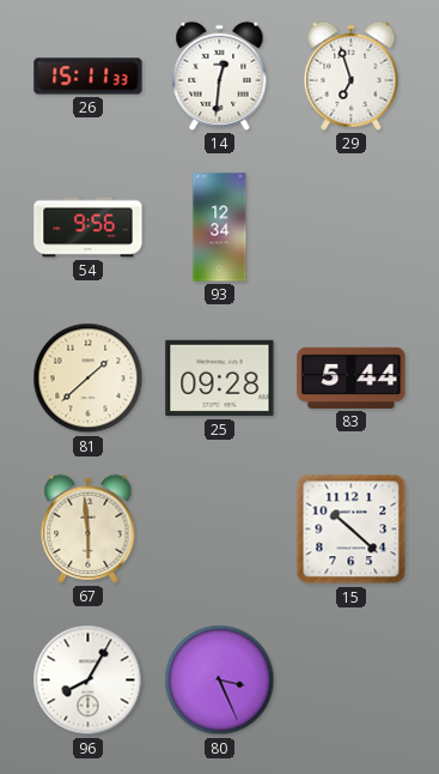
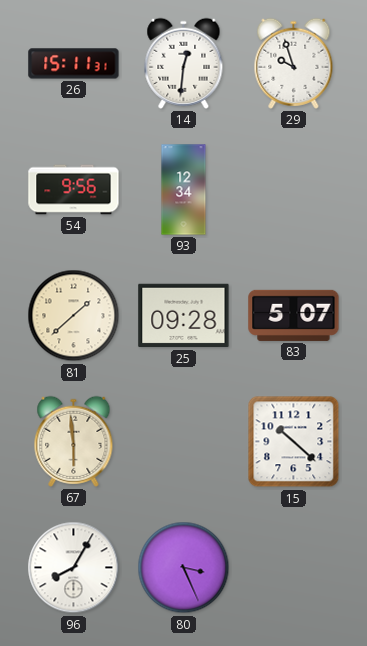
26: 15:11:33 -> 15:11:31
29: 6:57 -> 9:57
83: 5:44 -> 5:07
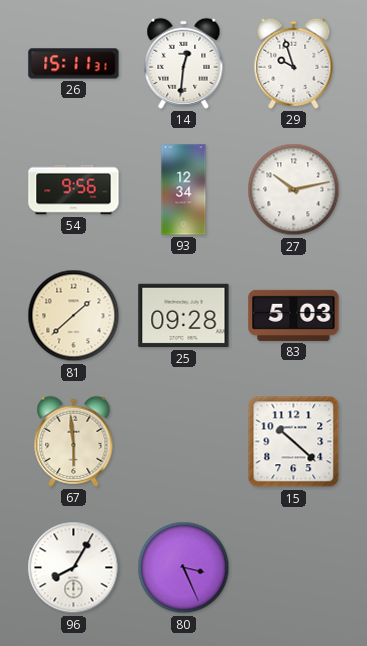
27: none -> 10:13
83: 5:07 -> 5:03
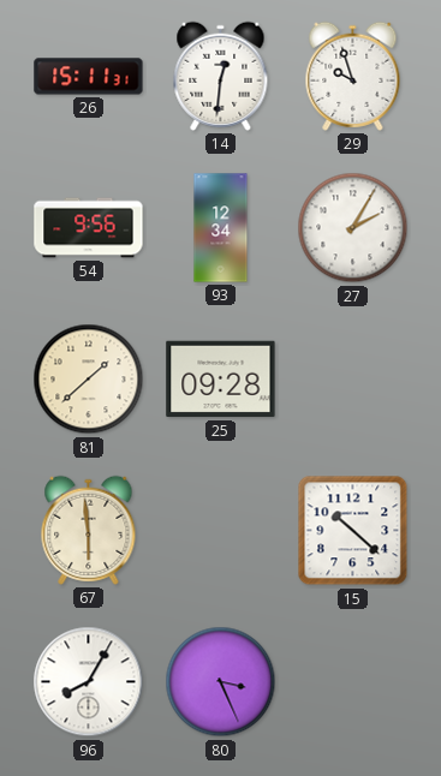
27: 10:13 -> 2:05
83: 5:03 -> none
